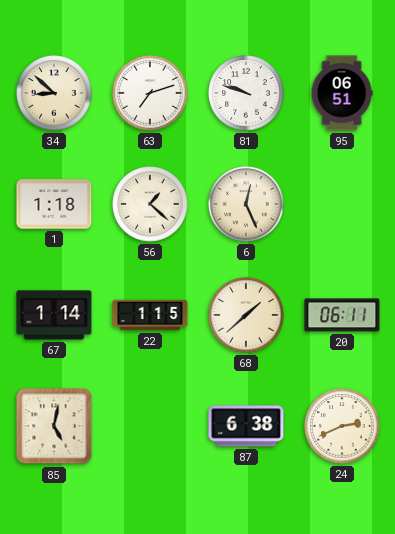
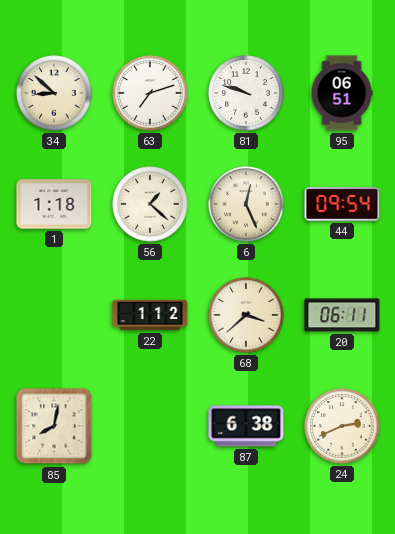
44: none -> 09:54
67: 1:14 -> none
22: 1:15 -> 1:12
68: 1:38 -> 3:38
85: 5:02 -> 8:02
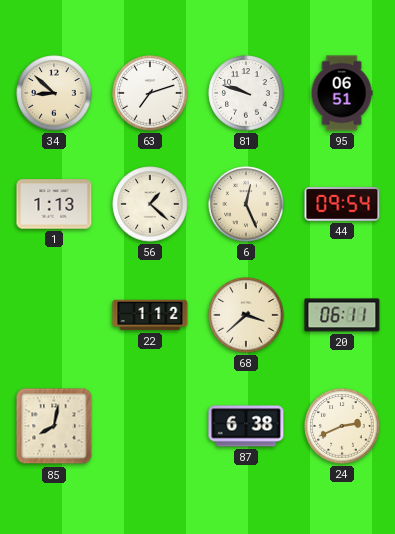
1: 1:18 -> 1:13
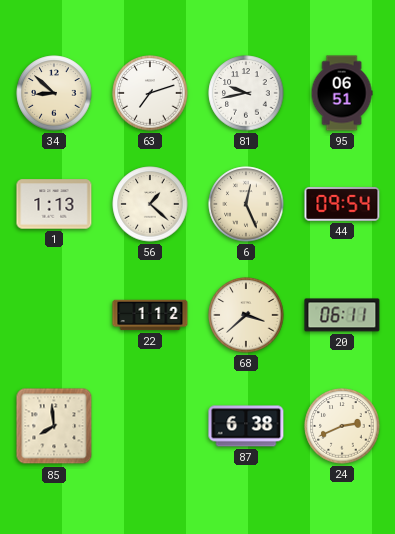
81: 9:48 -> 9:43
85: 8:02 -> 7:59
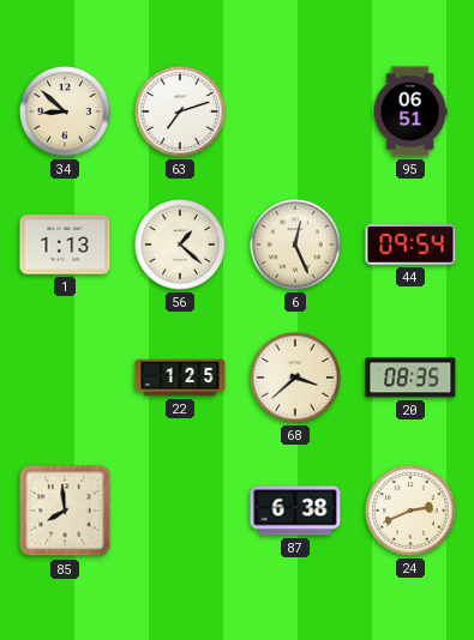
81: 9:43 -> none
22: 1:12 -> 1:25
20: 06:11 -> 08:35
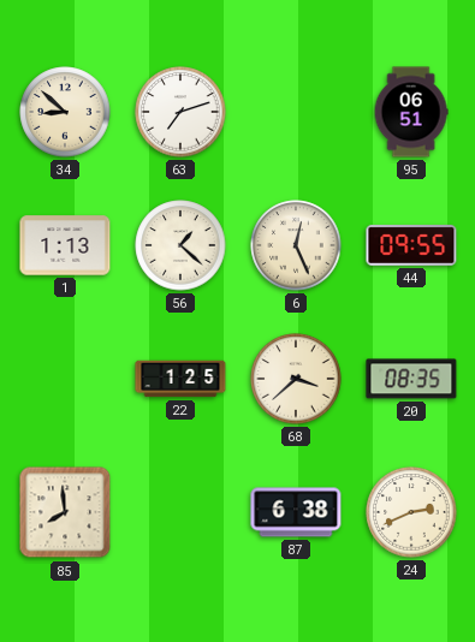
44: 09:54 -> 09:55
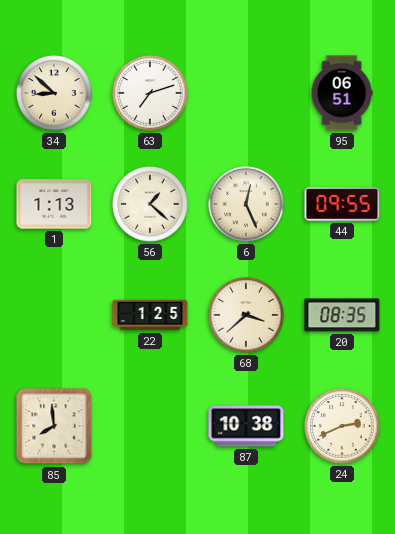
87: 6:38 -> 10:38
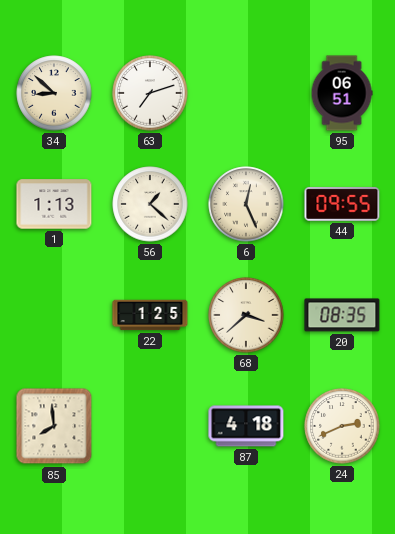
87: 10:38 -> 4:18
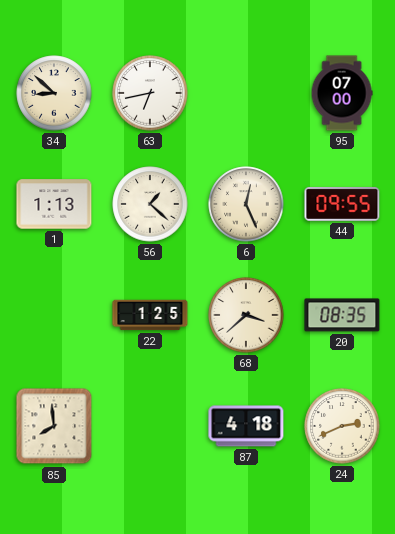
63: 7:12 -> 6:43
95: 06:51 -> 07:00
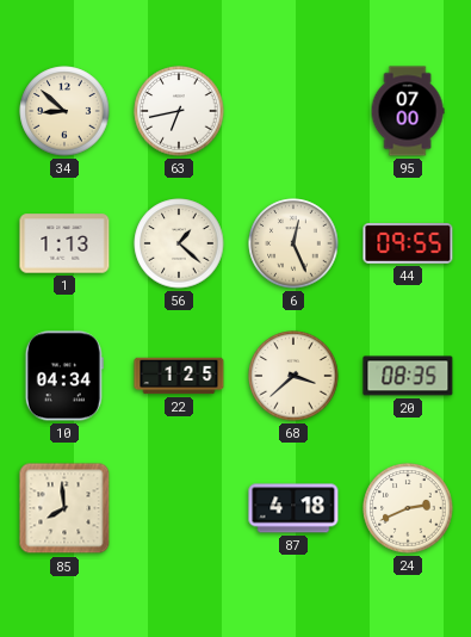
10: none -> 04:34
